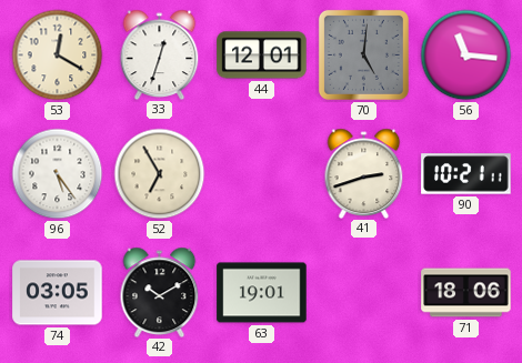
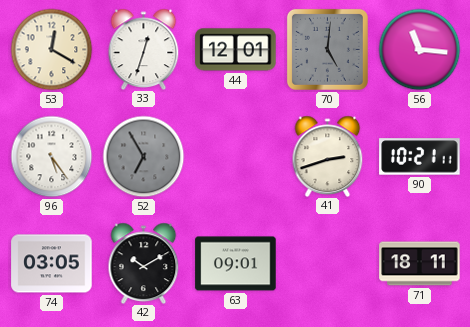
52 dial: cream -> grey
63: 19:01 -> 09:01
71: 18:06 -> 18:11
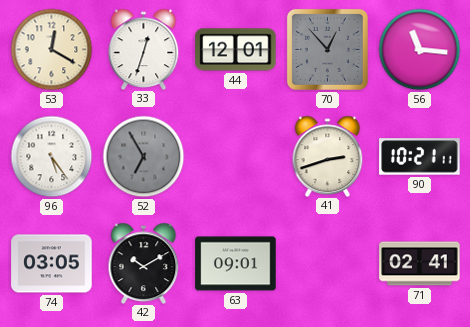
70: 5:01 -> 12:53
71: 18:11 -> 02:41
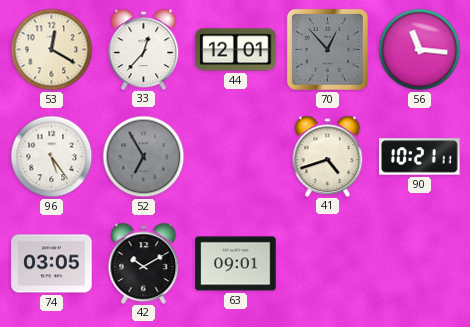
33: 12:33 -> 12:37
41: 2:42 -> 4:42
71: 02:41 -> none
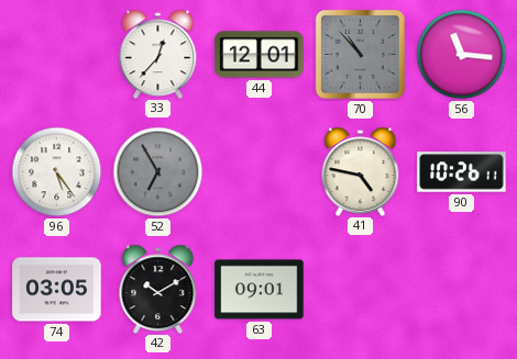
53: 12:20 -> none
70: 12:53 -> 10:53
41: 4:42 -> 4:47
90: 10:21 -> 10:26
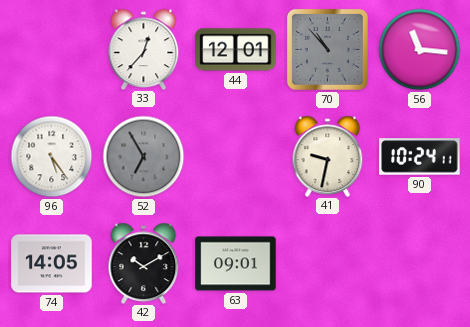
41: 4:47 -> 9:32
90: 10:26 -> 10:24
74: 03:05 -> 14:05
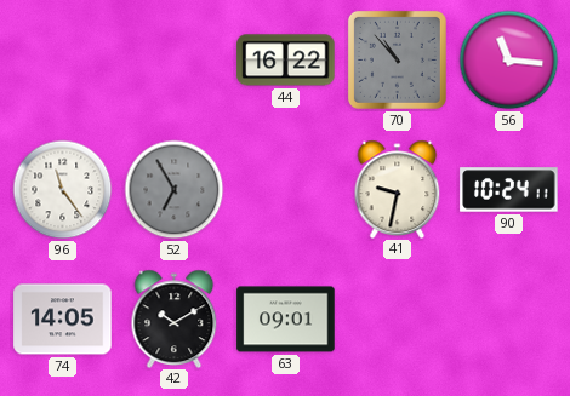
33: 12:37 -> none
44: 12:01 -> 16:22
96: 5:24 -> 11:24
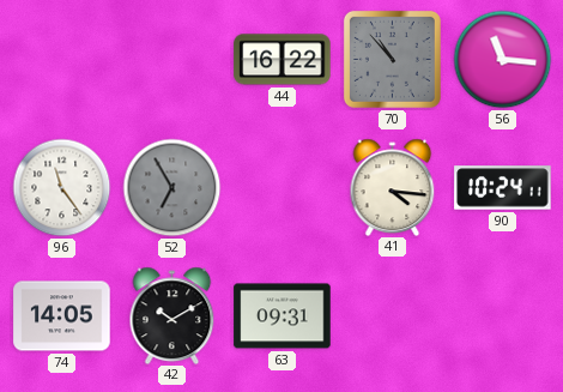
41: 9:32 -> 4:16
63: 09:01 -> 09:31
